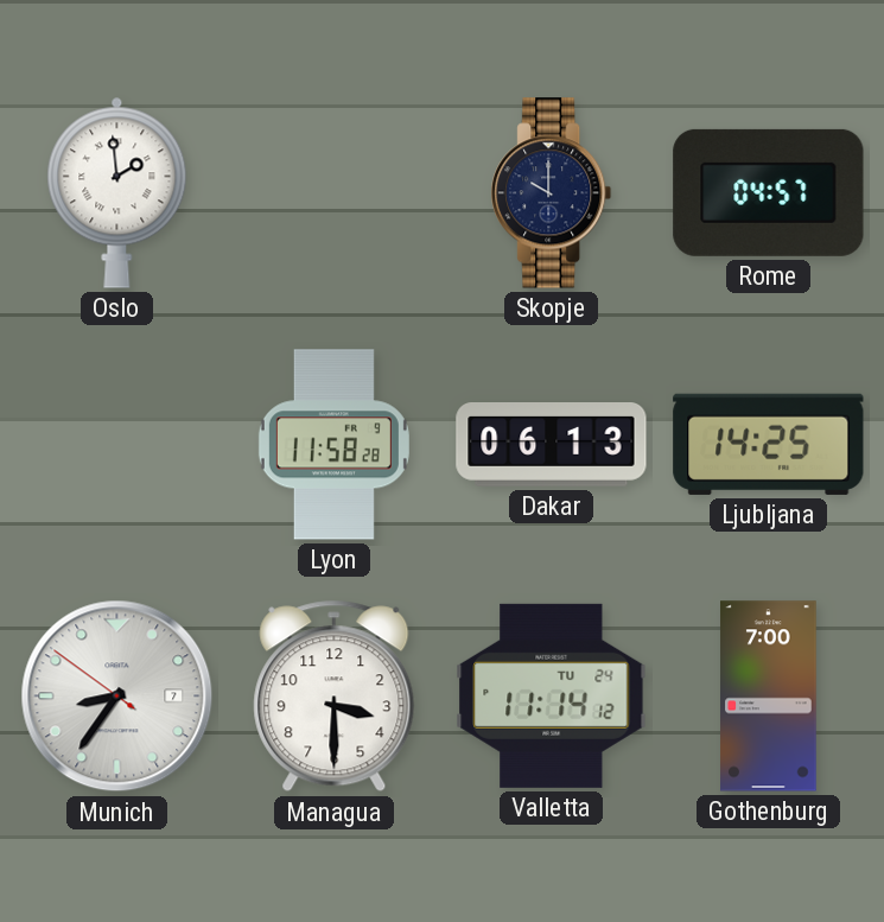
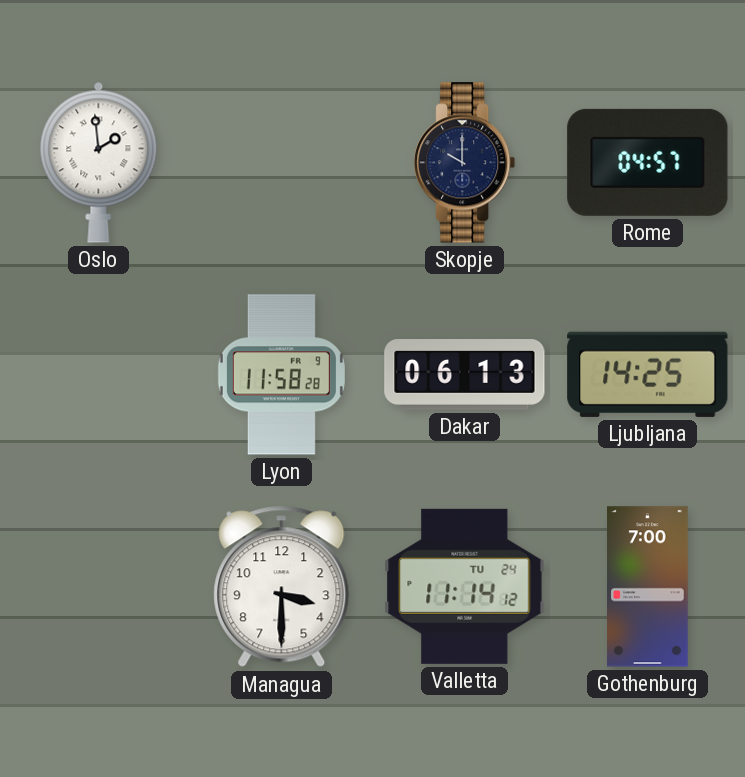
Munich: 8:35 -> none
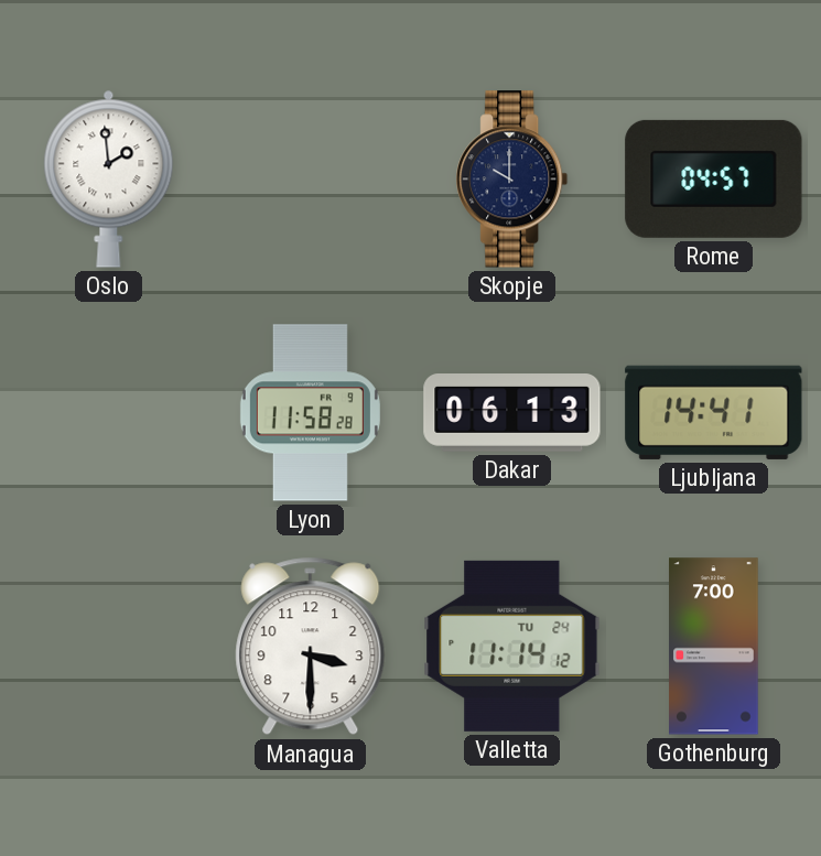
Ljubljana: 14:25 -> 14:41
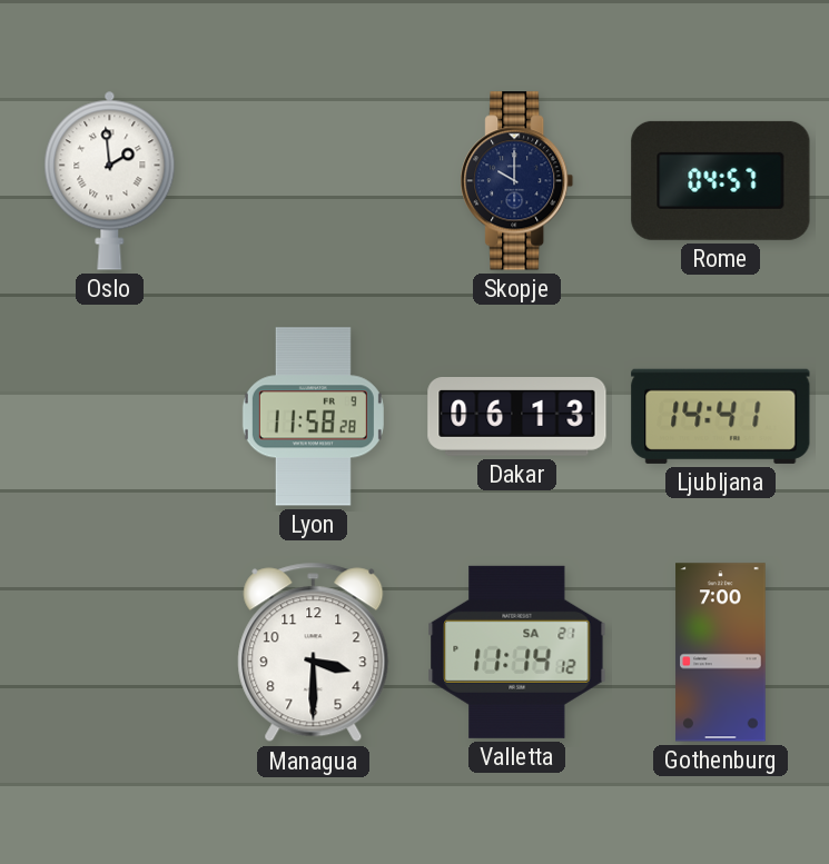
Valletta date: TU 24 -> SA 21
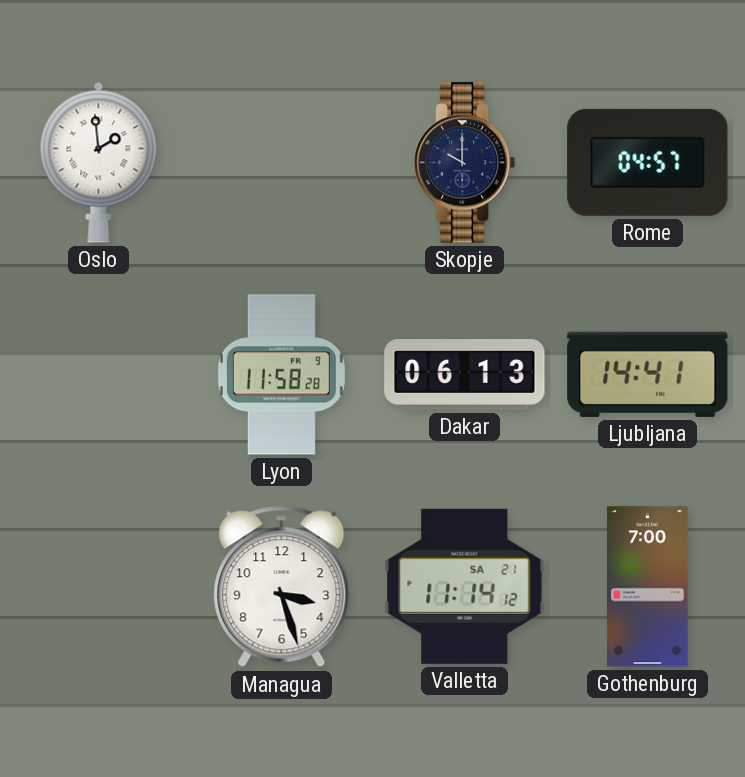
Managua: 3:30 -> 3:27
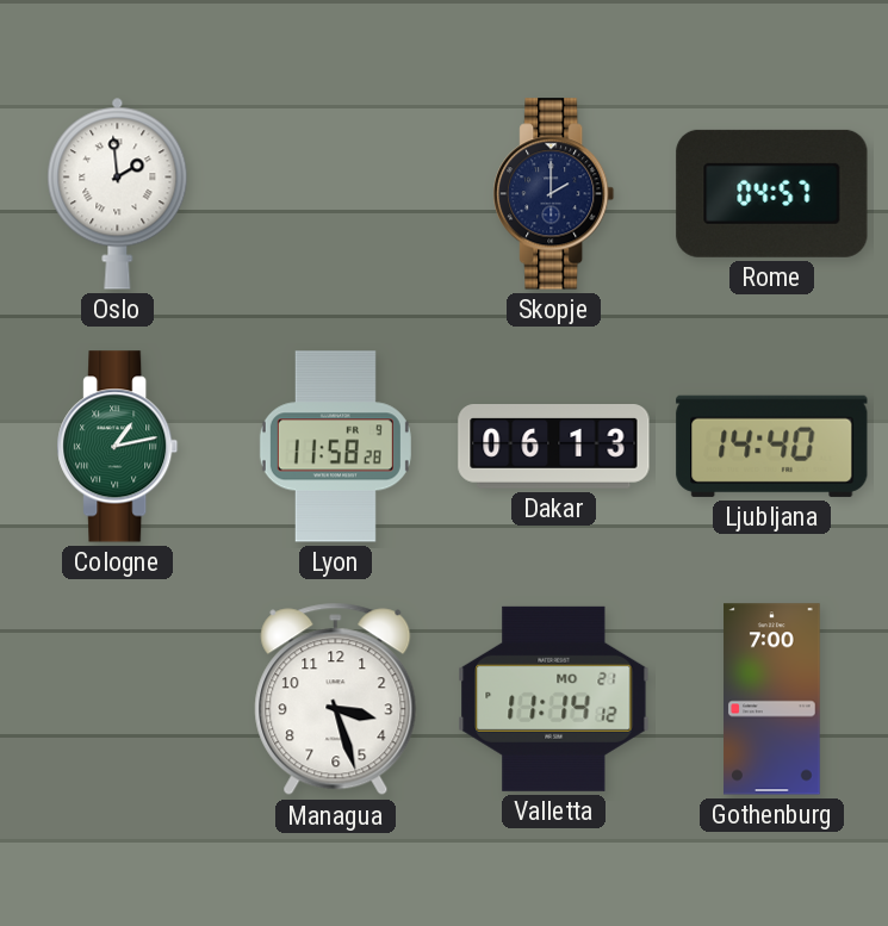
Skopje: 10:00 -> 2:00
Cologne: none -> 1:13
Ljubljana: 14:41 -> 14:40
Valletta date: SA 21 -> MO 21
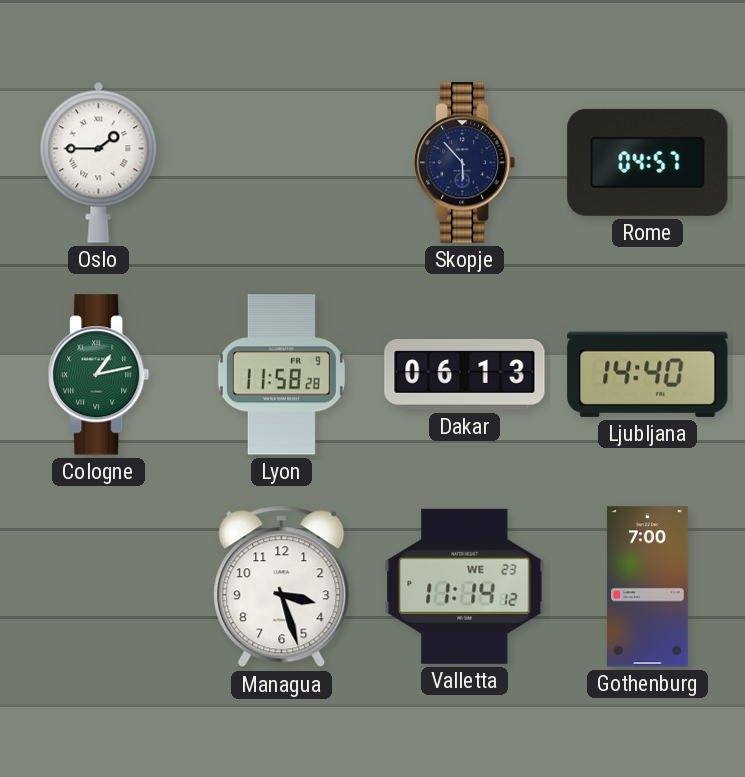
Oslo: 1:59 -> 1:45
Skopje: 2:00 -> 5:53
Valletta date: MO 21 -> WE 23
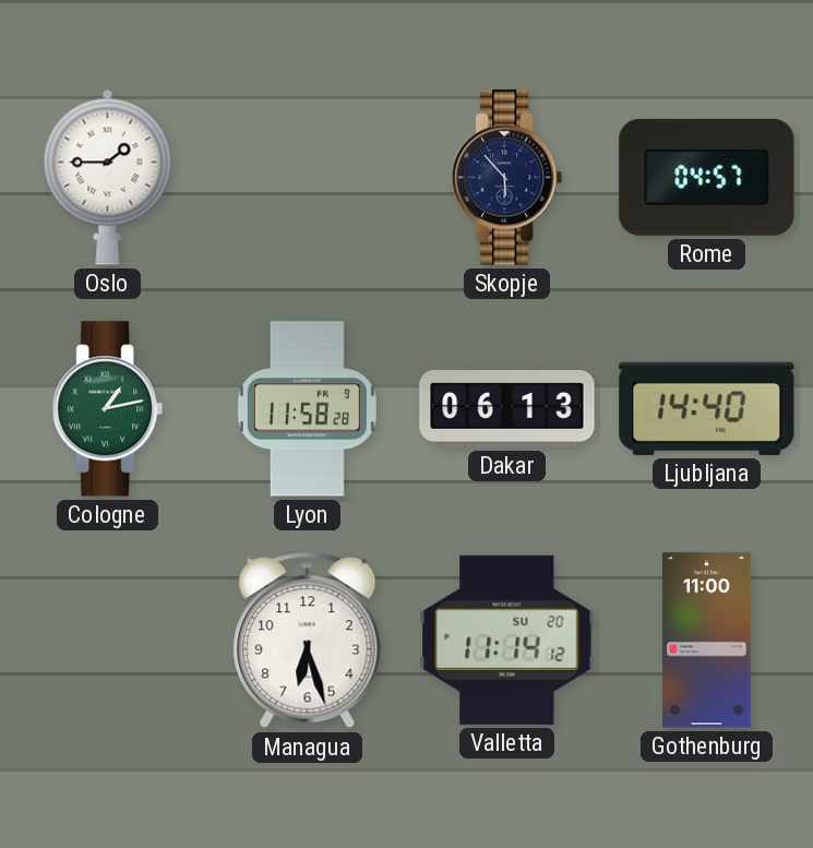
Managua: 3:27 -> 6:27
Valletta date: WE 23 -> SU 20
Gothenburg: 7:00 -> 11:00
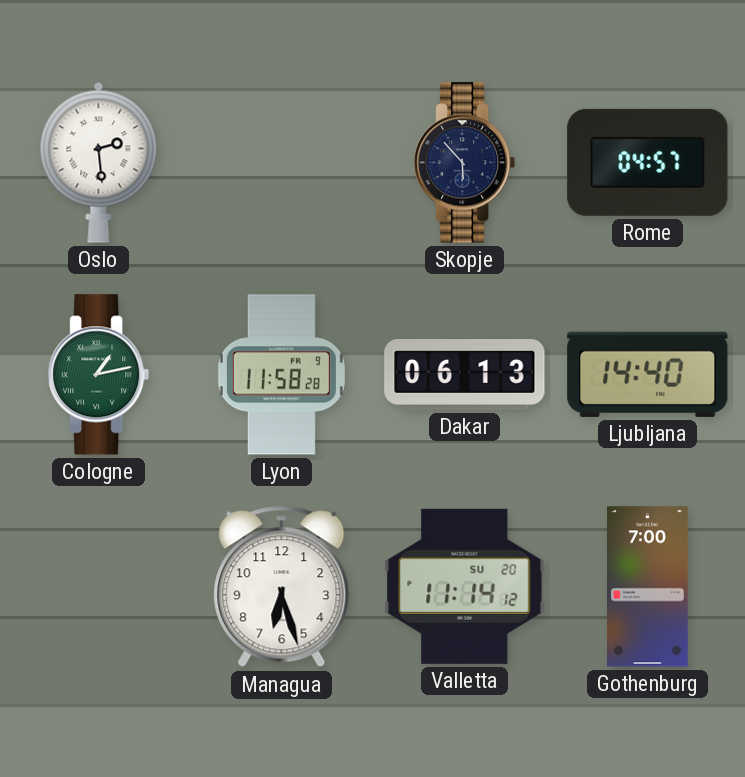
Oslo: 1:45 -> 2:29
Gothenburg: 11:00 -> 7:00
